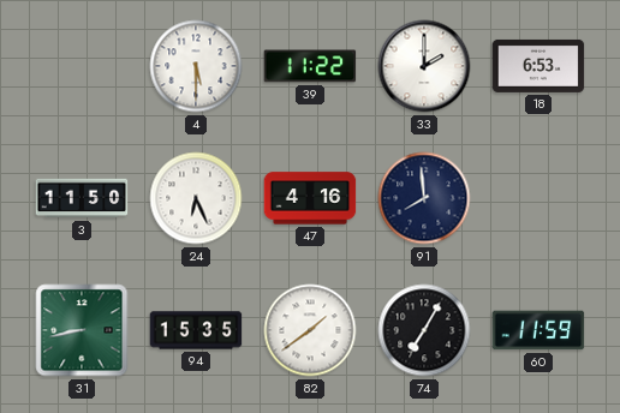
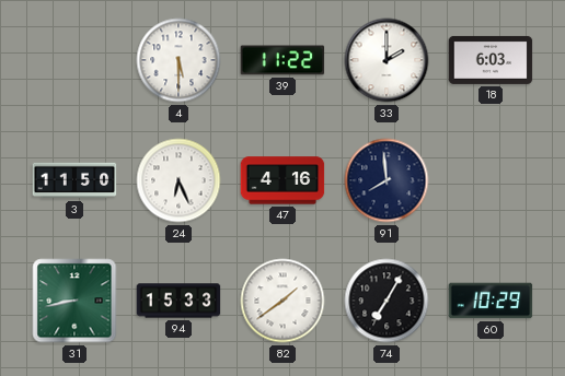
18: 6:53 -> 6:03
94: 15:35 -> 15:33
60: 11:59 -> 10:29
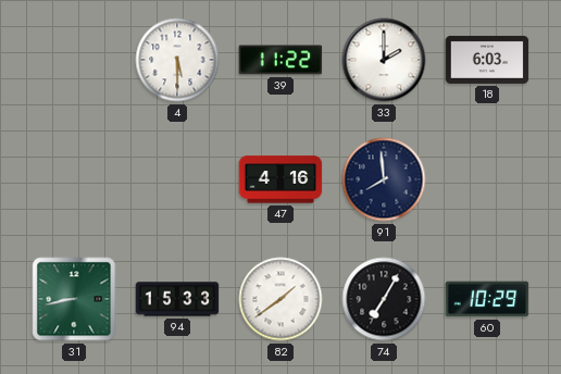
3: 11:50 -> none
24: 6:26 -> none
